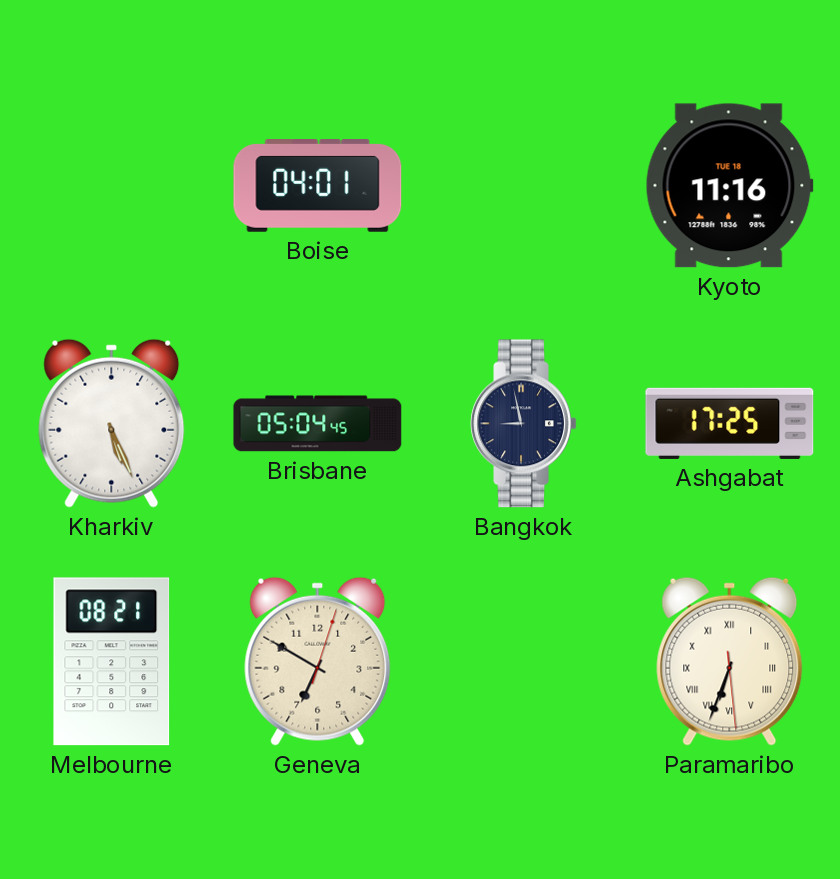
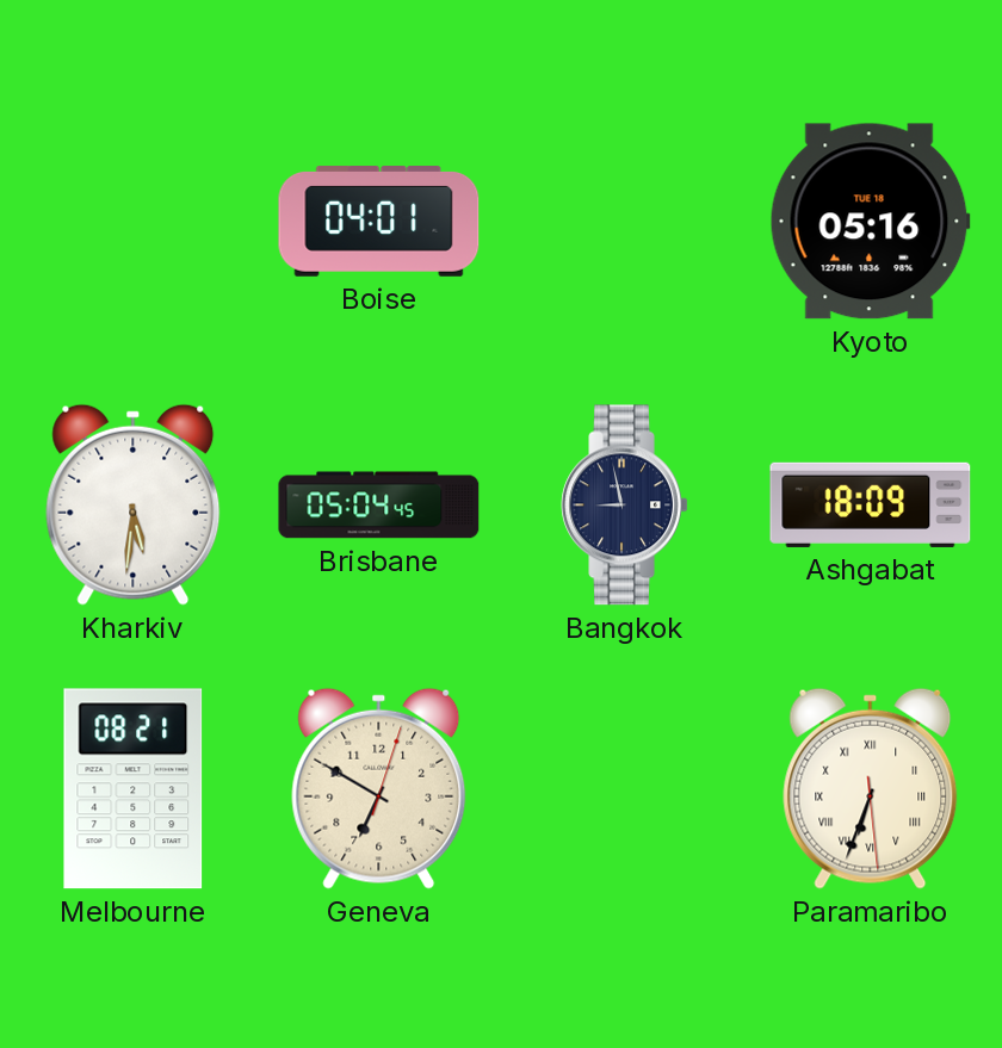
Kyoto: 11:16 -> 05:16
Kharkiv: 5:26 -> 5:31
Ashgabat: 17:25 -> 18:09
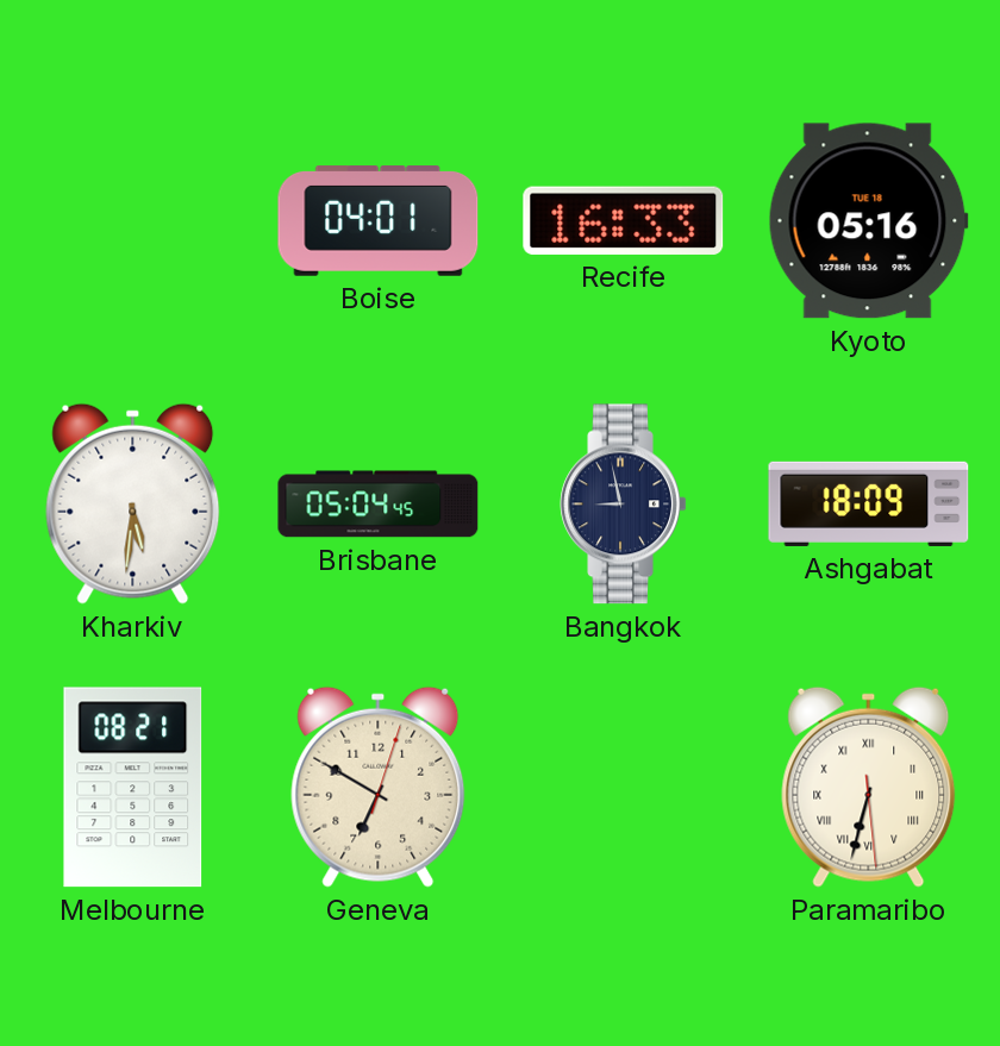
Recife: none -> 16:33
Paramaribo: 6:33 -> 6:32
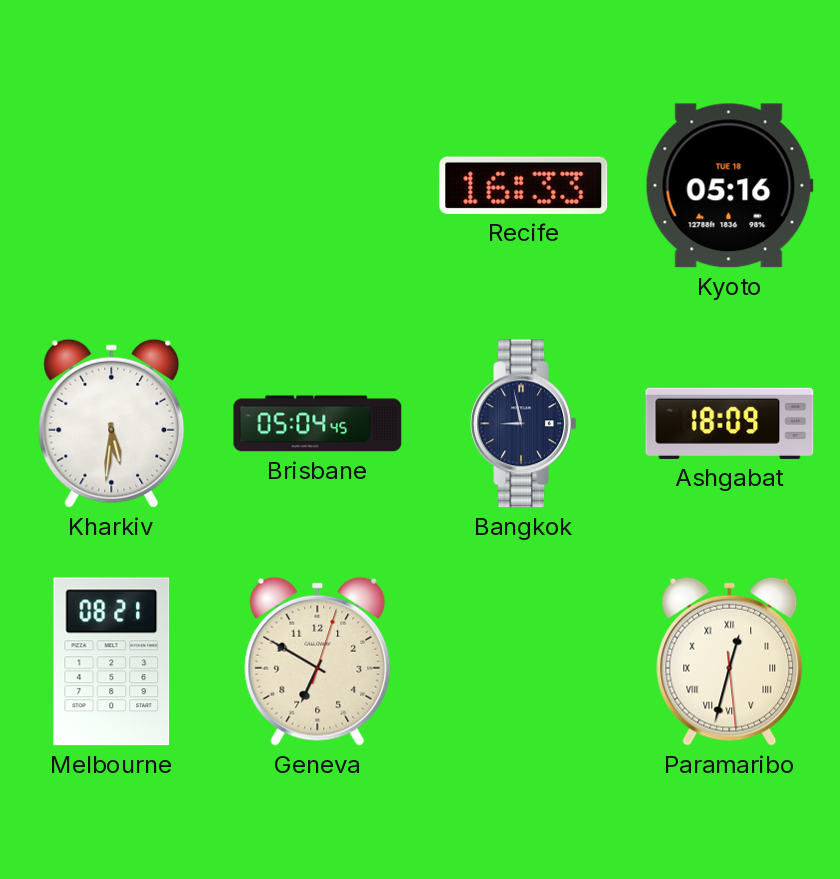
Boise: 04:01 -> none
Paramaribo: 6:32 -> 12:32
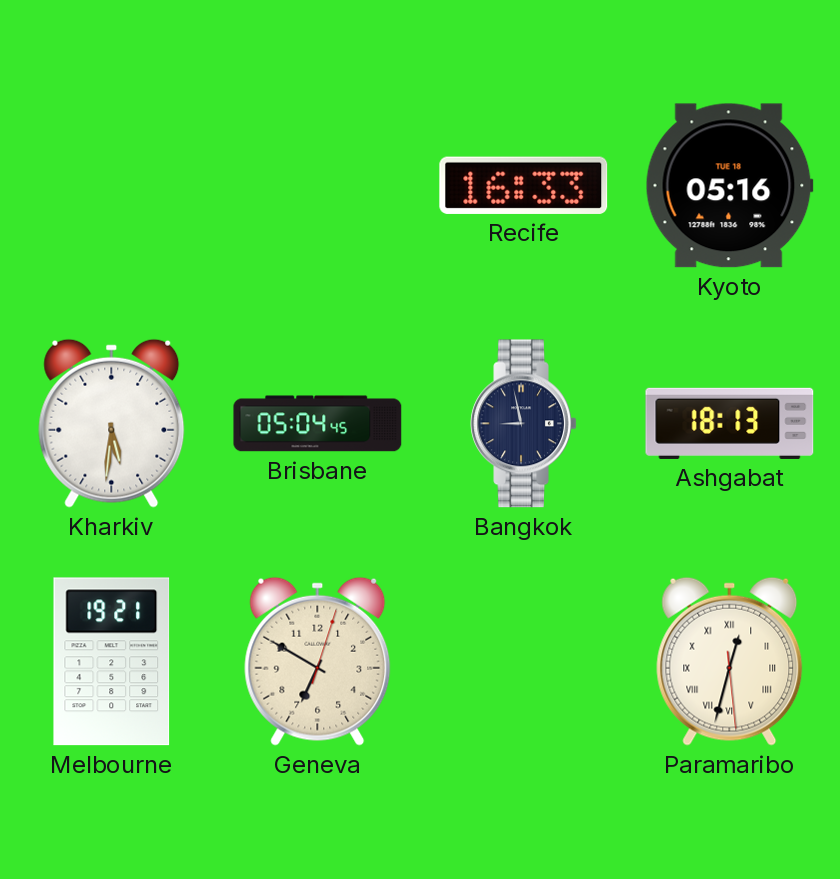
Ashgabat: 18:09 -> 18:13
Melbourne: 08:21 -> 19:21
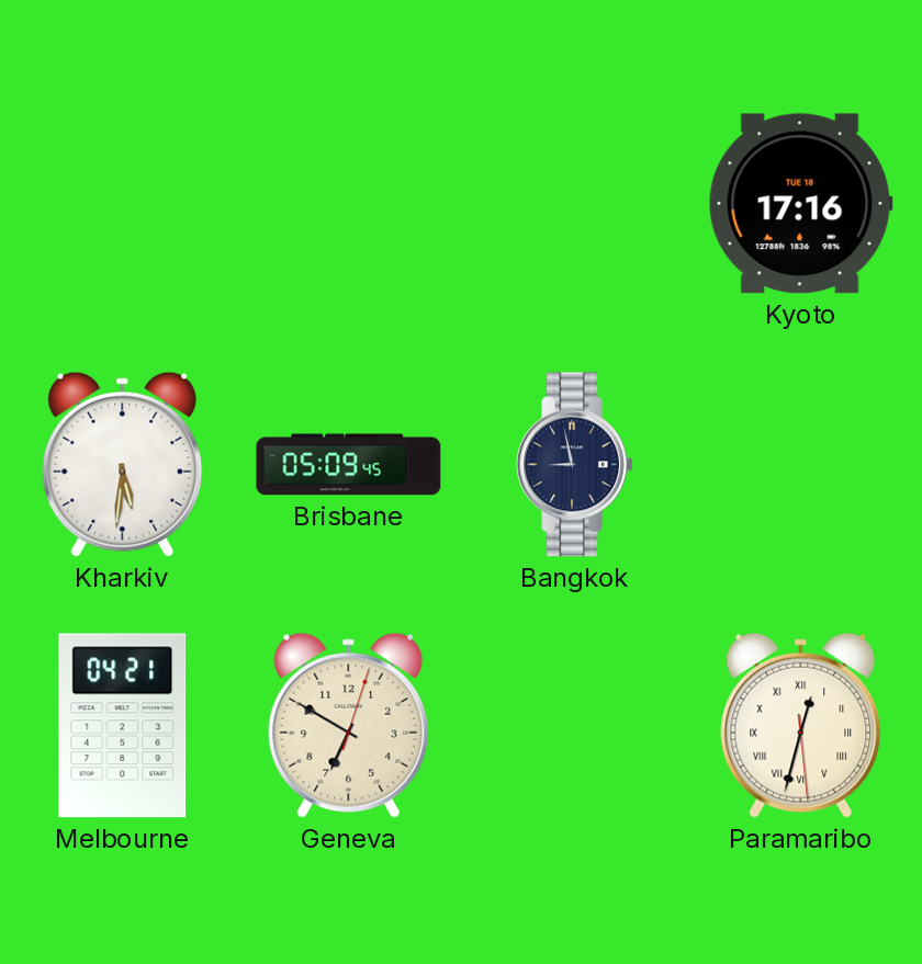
Recife: 16:33 -> none
Kyoto: 05:16 -> 17:16
Brisbane: 05:04 -> 05:09
Ashgabat: 18:13 -> none
Melbourne: 19:21 -> 04:21
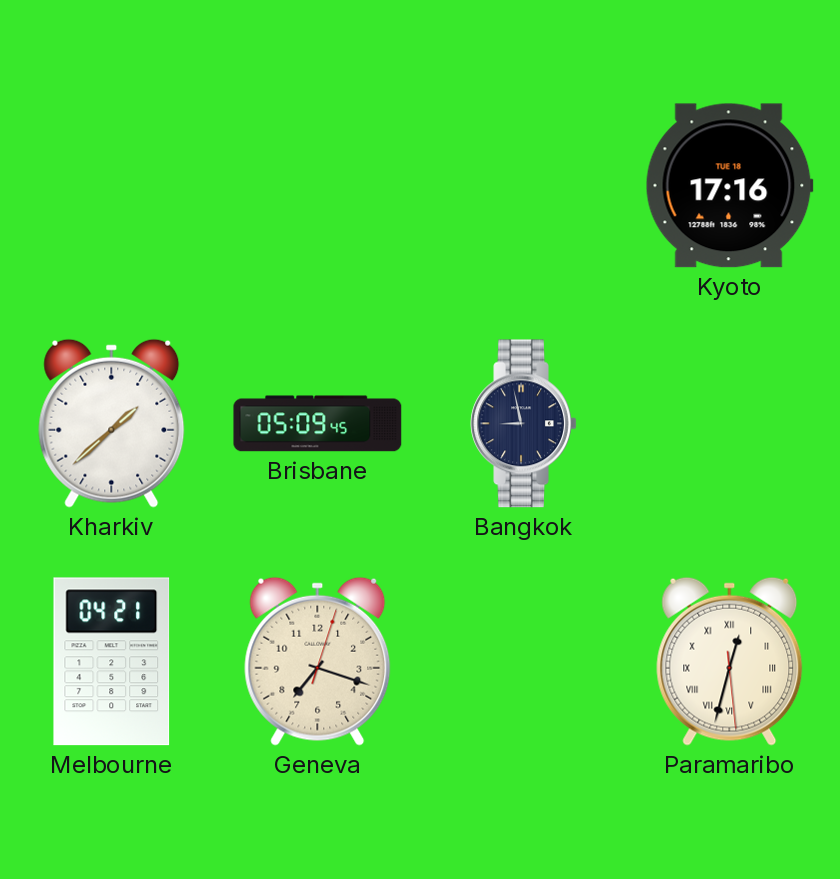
Kharkiv: 5:31 -> 1:38
Geneva: 6:50 -> 7:18
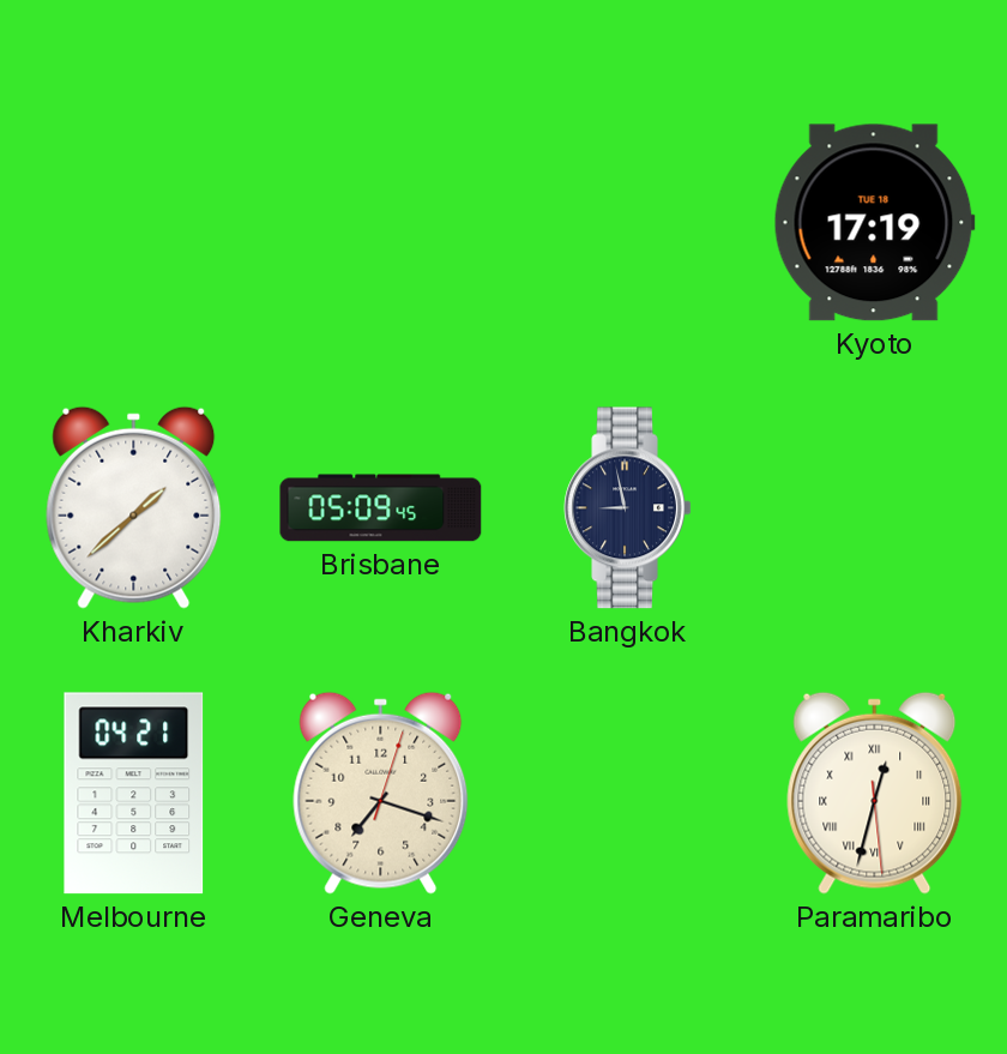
Kyoto: 17:16 -> 17:19
